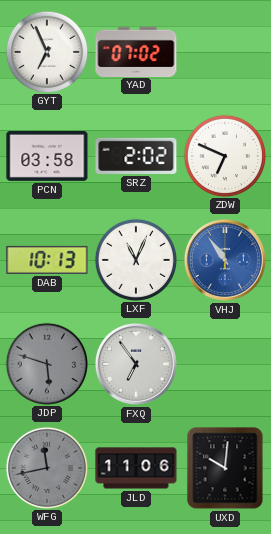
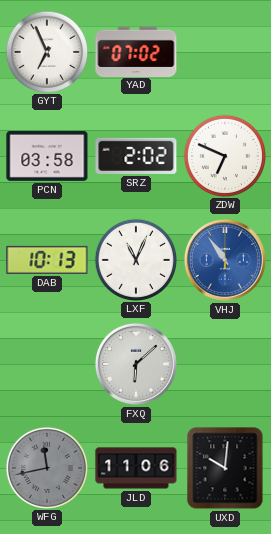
JDP: 5:48 -> none
FXQ: 6:54 -> 6:08
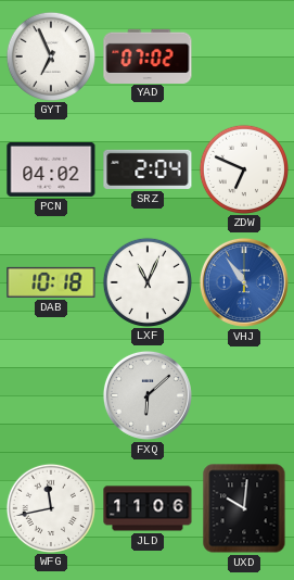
PCN: 03:58 -> 04:02
SRZ: 2:02 -> 2:04
DAB: 10:13 -> 10:18
WFG dial: grey -> white
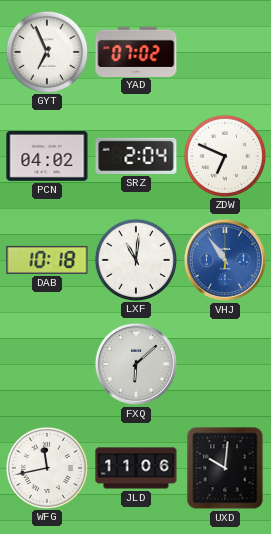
LXF: 11:04 -> 11:01
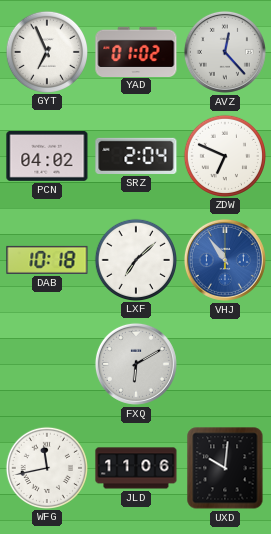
YAD: 07:02 -> 01:02
AVZ: none -> 12:23
LXF: 11:01 -> 7:08
FXQ: 6:08 -> 6:10
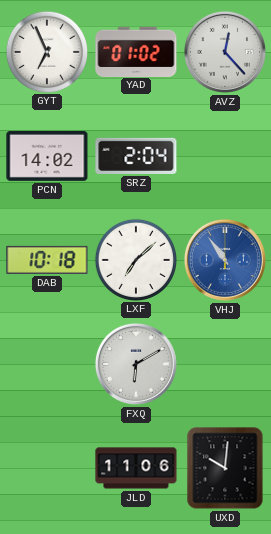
PCN: 04:02 -> 14:02
ZDW: 6:49 -> none
WFG: 11:43 -> none
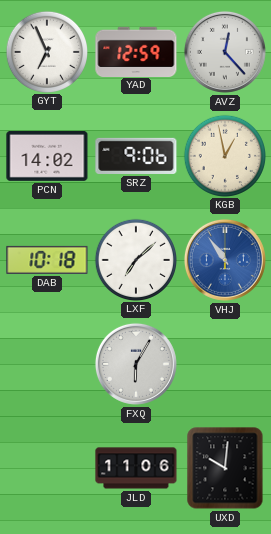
YAD: 01:02 -> 12:59
SRZ: 2:04 -> 9:06
KGB: none -> 12:58
FXQ: 6:10 -> 6:05
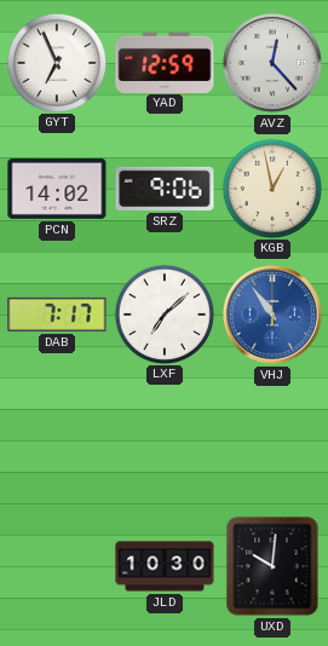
DAB: 10:18 -> 7:17
FXQ: 6:05 -> none
JLD: 11:06 -> 10:30
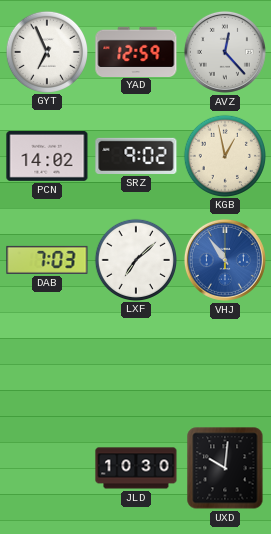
SRZ: 9:06 -> 9:02
DAB: 7:17 -> 7:03
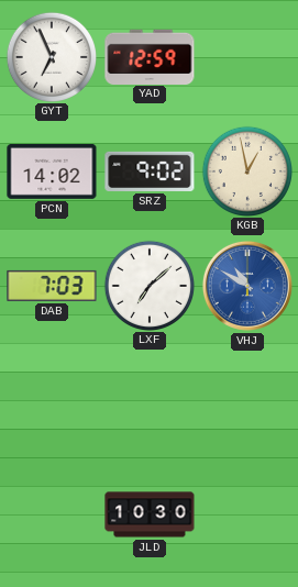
AVZ: 12:23 -> none
VHJ: 10:54 -> 10:50
UXD: 10:01 -> none
